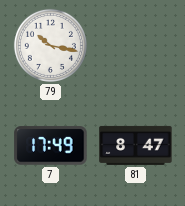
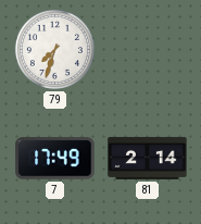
79: 10:17 -> 7:33
81: 8:47 -> 2:14
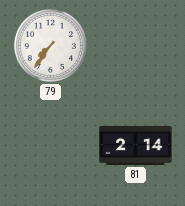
79: 7:33 -> 7:36
7: 17:49 -> none
